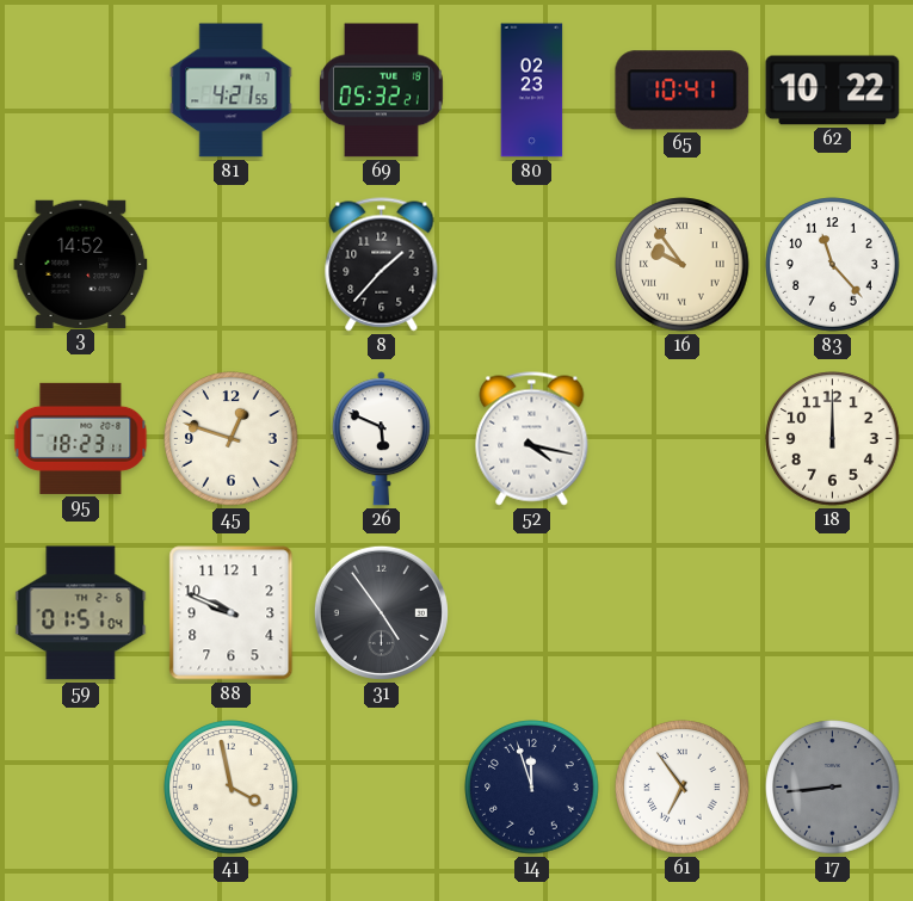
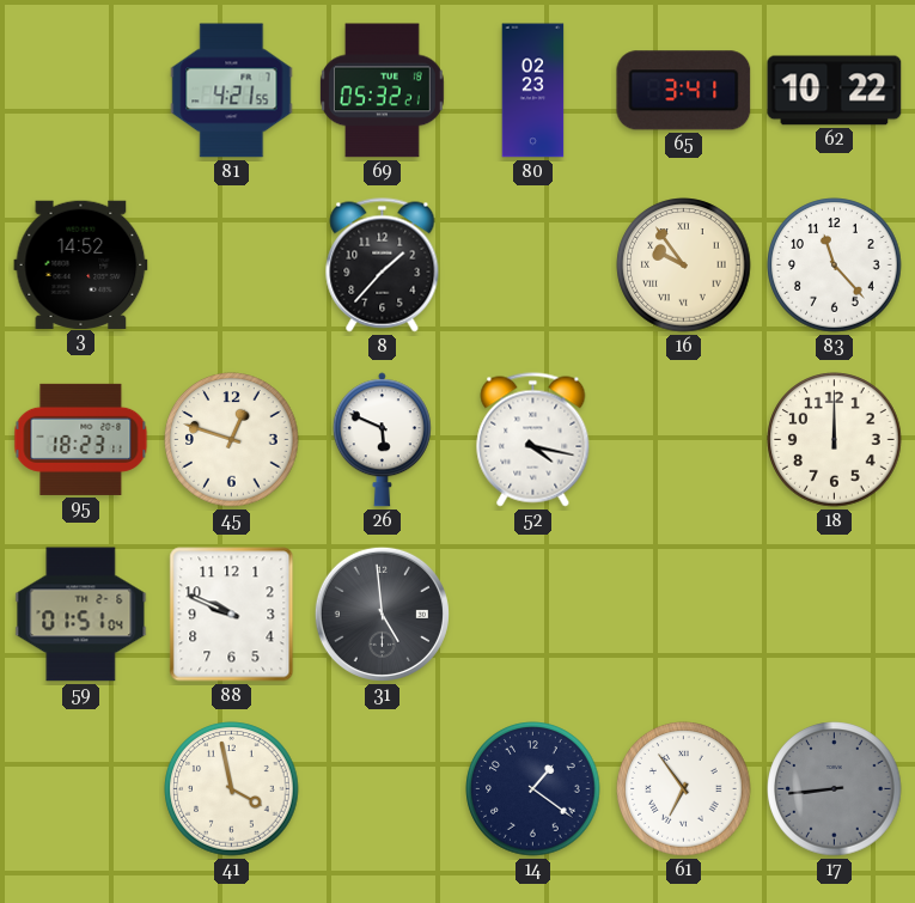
65: 10:41 -> 3:41
31: 4:54 -> 4:59
14: 11:57 -> 1:21
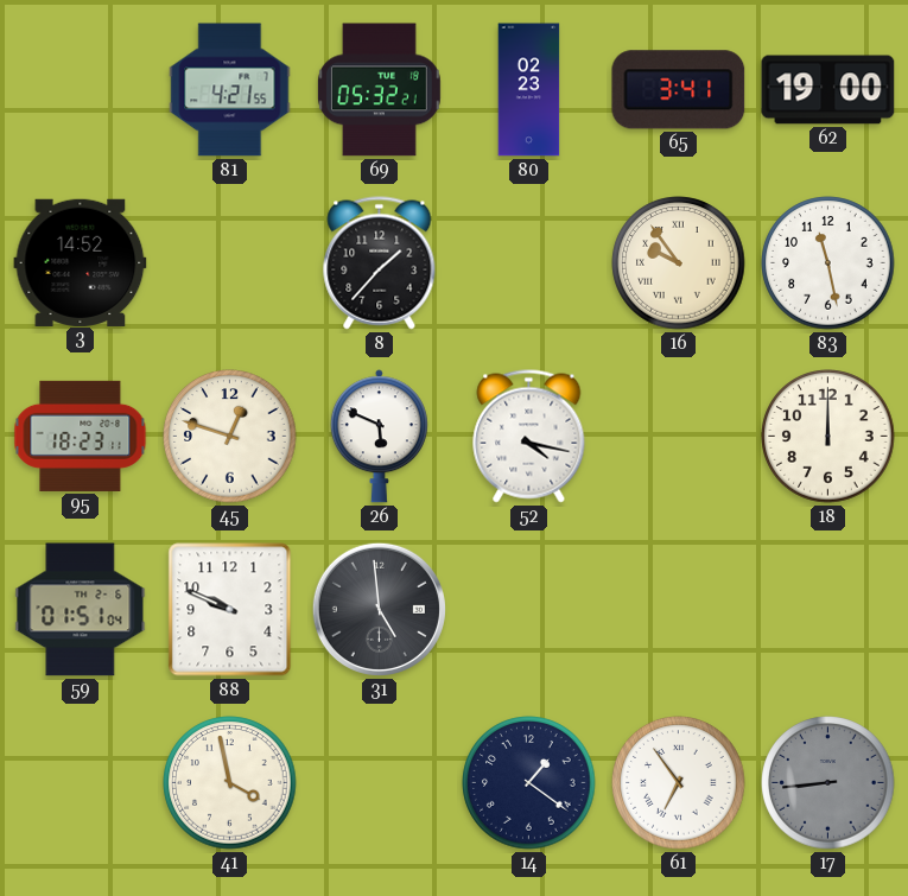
62: 10:22 -> 19:00
83: 11:23 -> 11:28
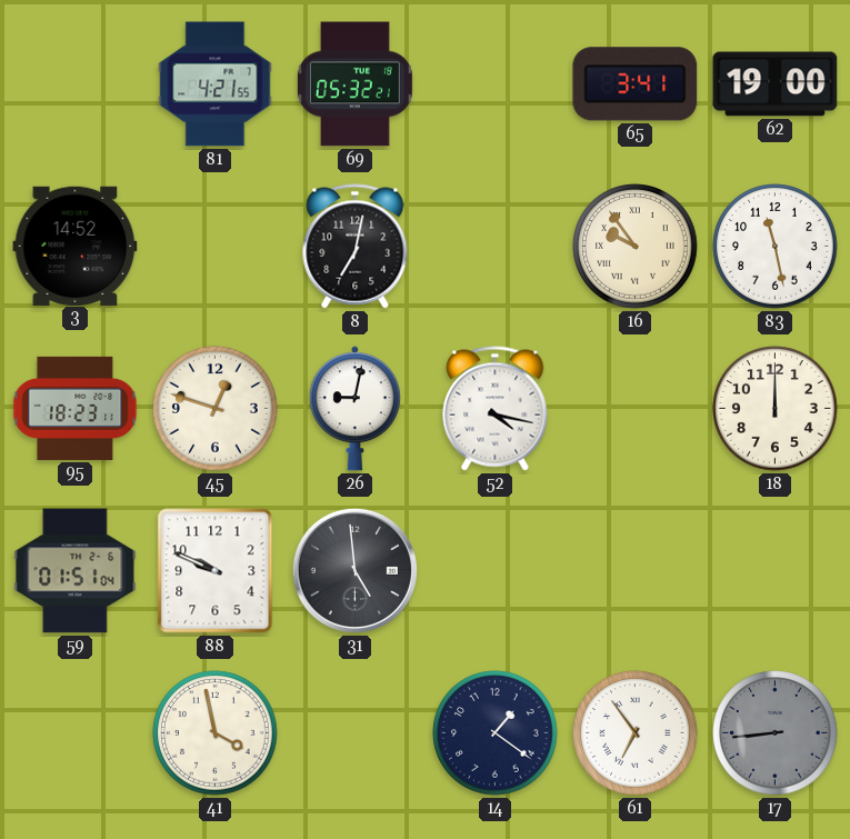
80: 02:23 -> none
8: 1:37 -> 7:02
26: 5:49 -> 9:02
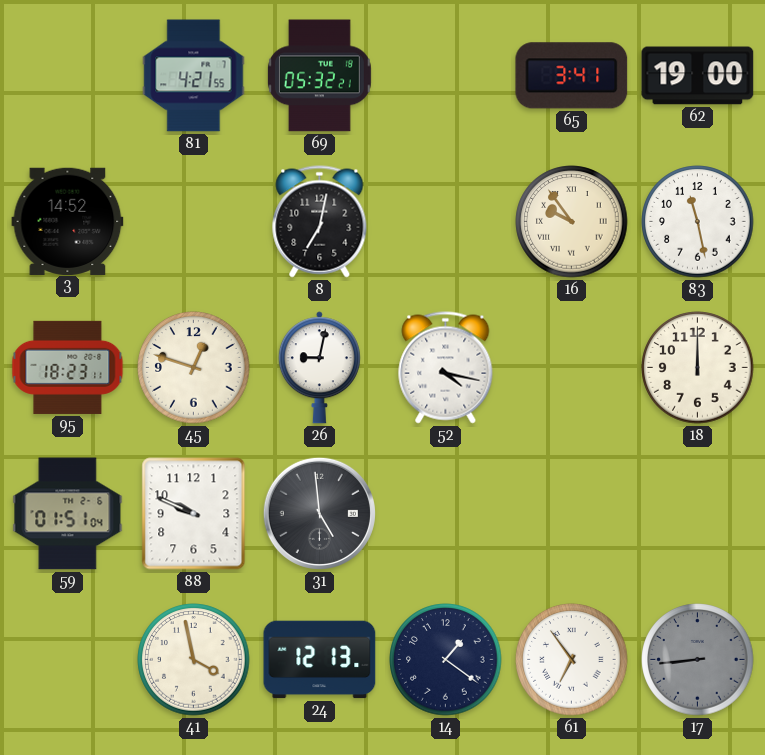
24: none -> 12:13
